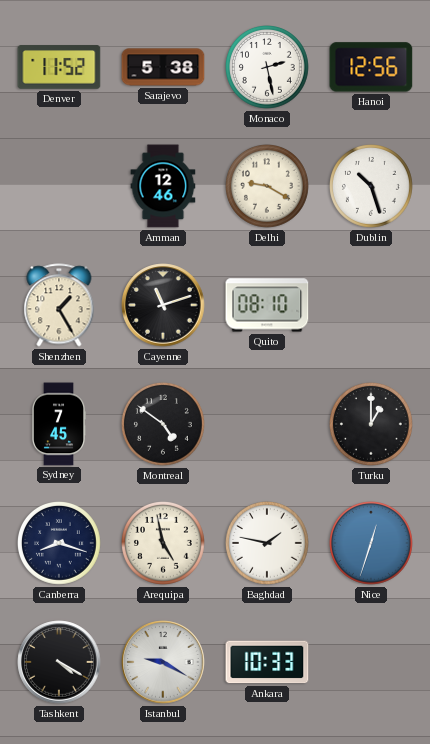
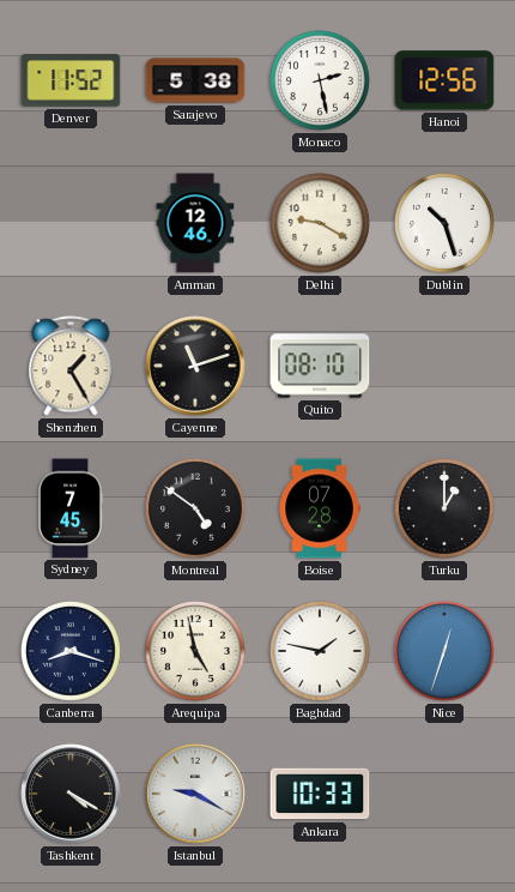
Boise: none -> 07:28
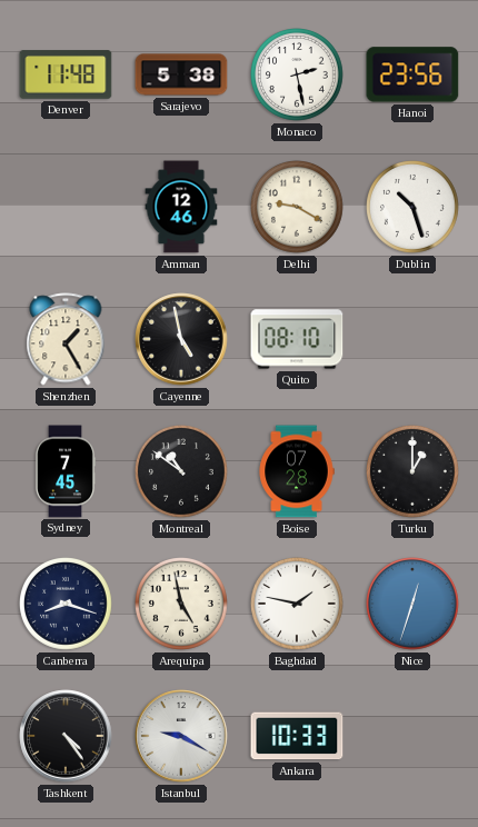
Denver: 11:52 -> 11:48
Hanoi: 12:56 -> 23:56
Cayenne: 11:12 -> 4:58
Montreal: 4:51 -> 10:51
Tashkent: 4:20 -> 4:24
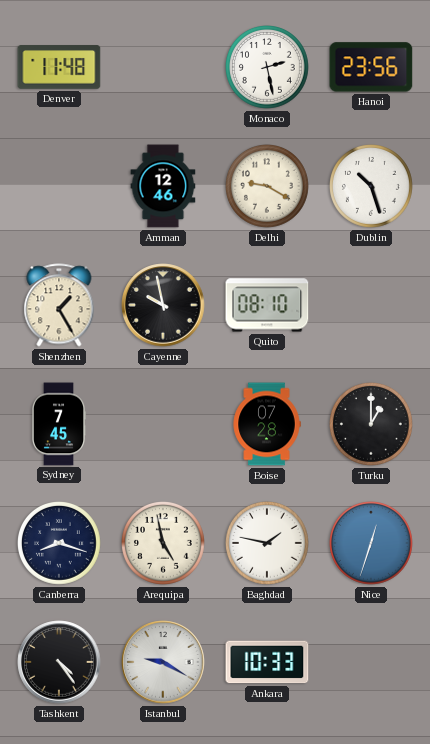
Sarajevo: 5:38 -> none
Cayenne: 4:58 -> 9:58
Montreal: 10:51 -> none
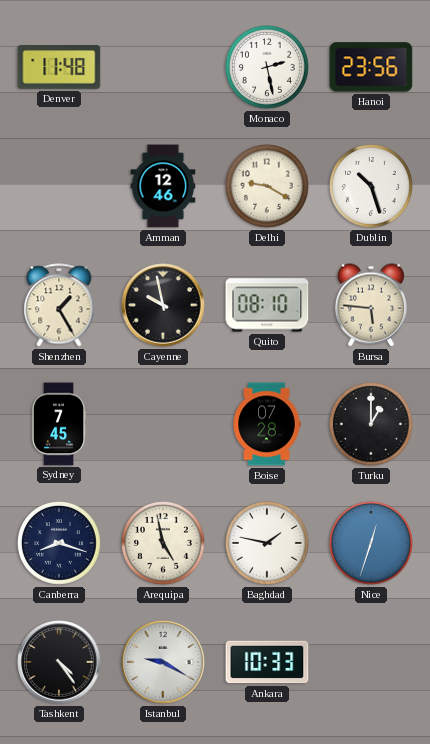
Bursa: none -> 5:46
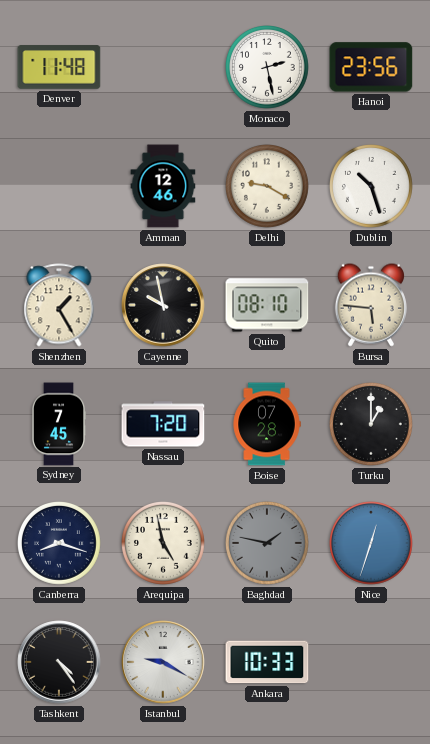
Nassau: none -> 7:20
Baghdad dial: white -> grey
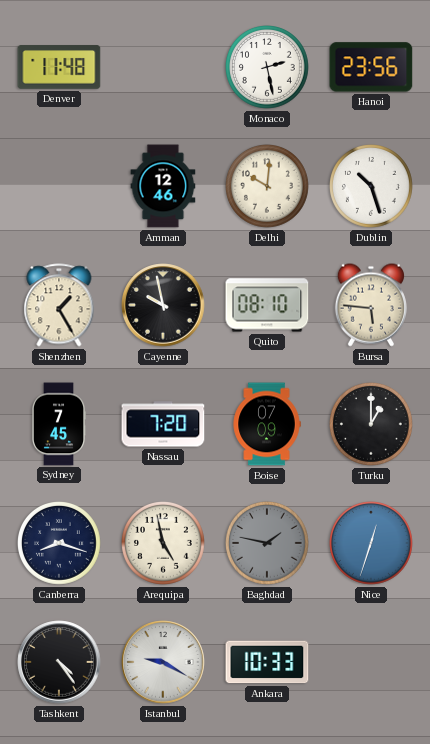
Delhi: 9:20 -> 10:01
Boise: 07:28 -> 07:09
